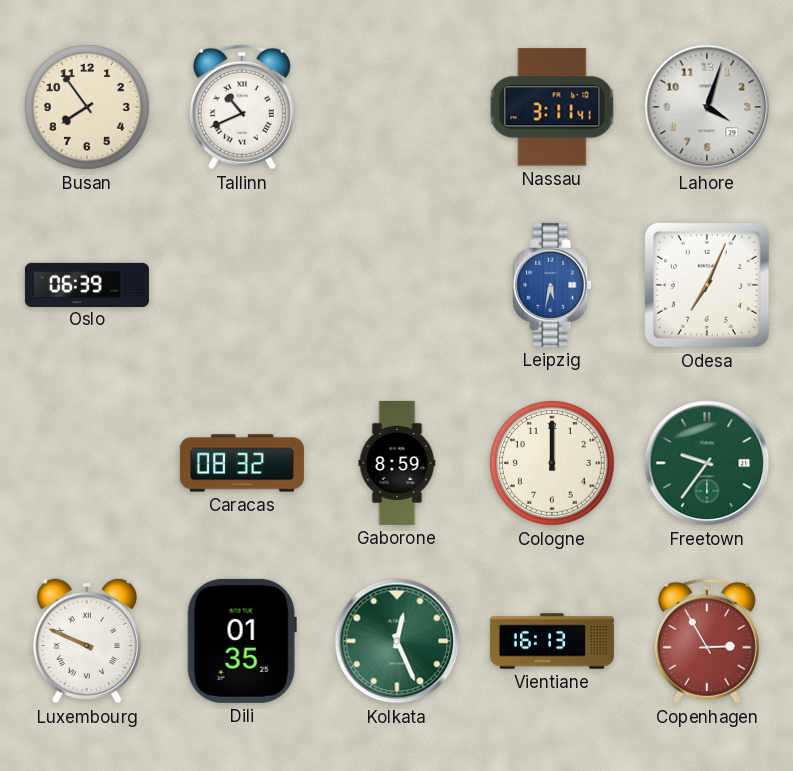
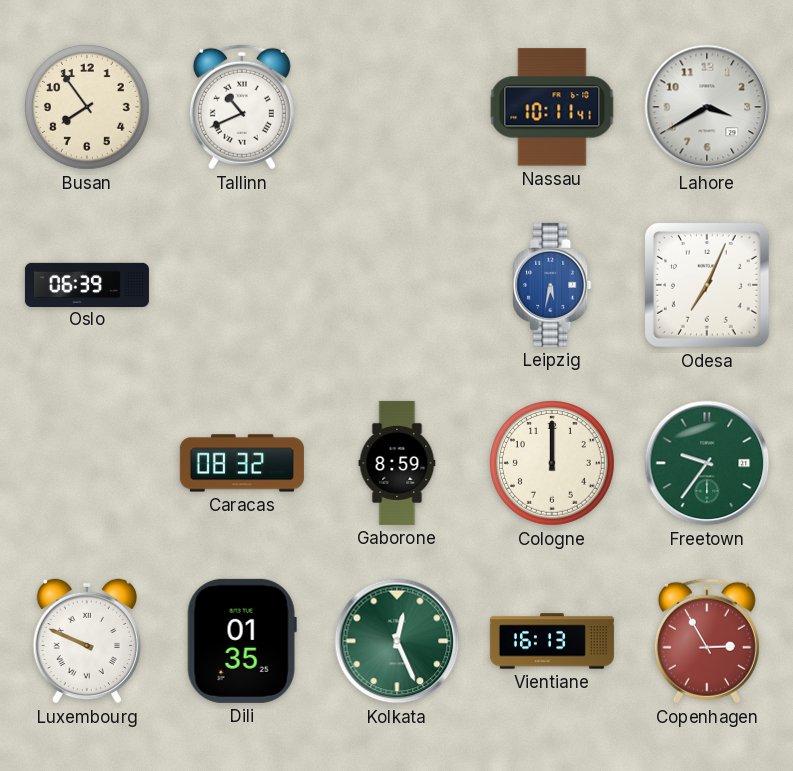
Nassau: 3:11 -> 10:11
Lahore: 4:03 -> 3:40
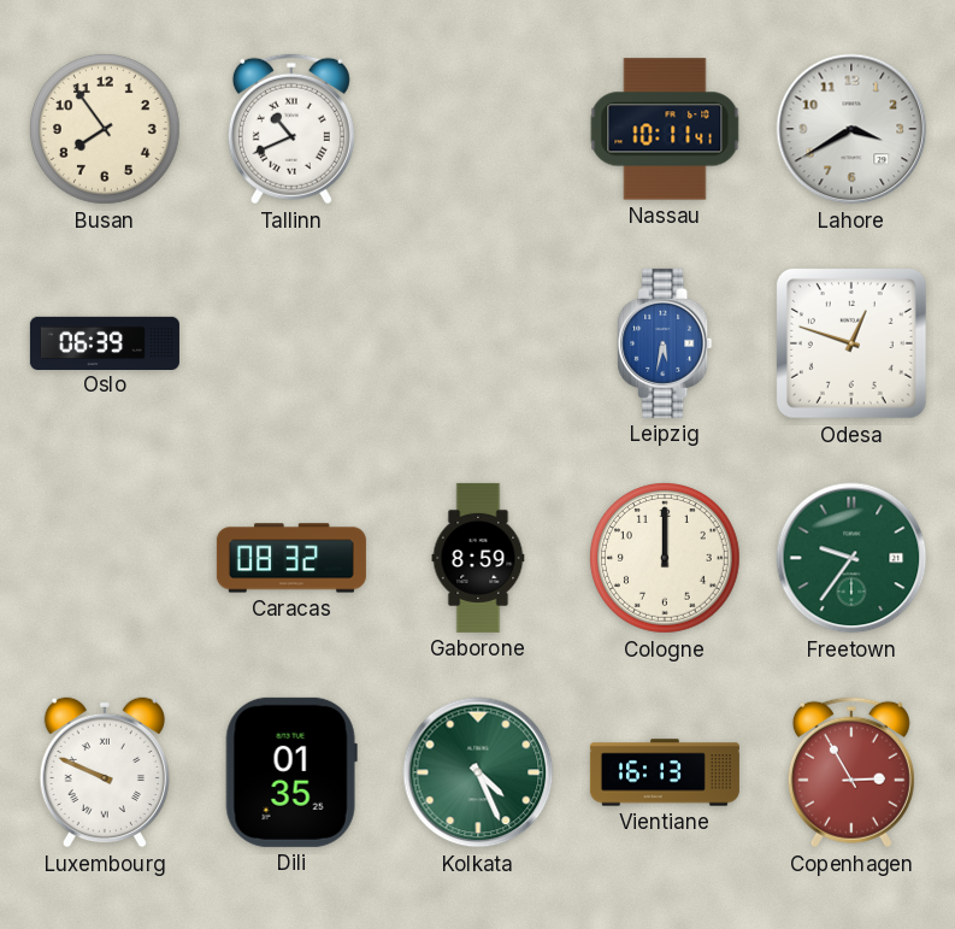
Odesa: 7:04 -> 12:48
Kolkata: 12:26 -> 4:26
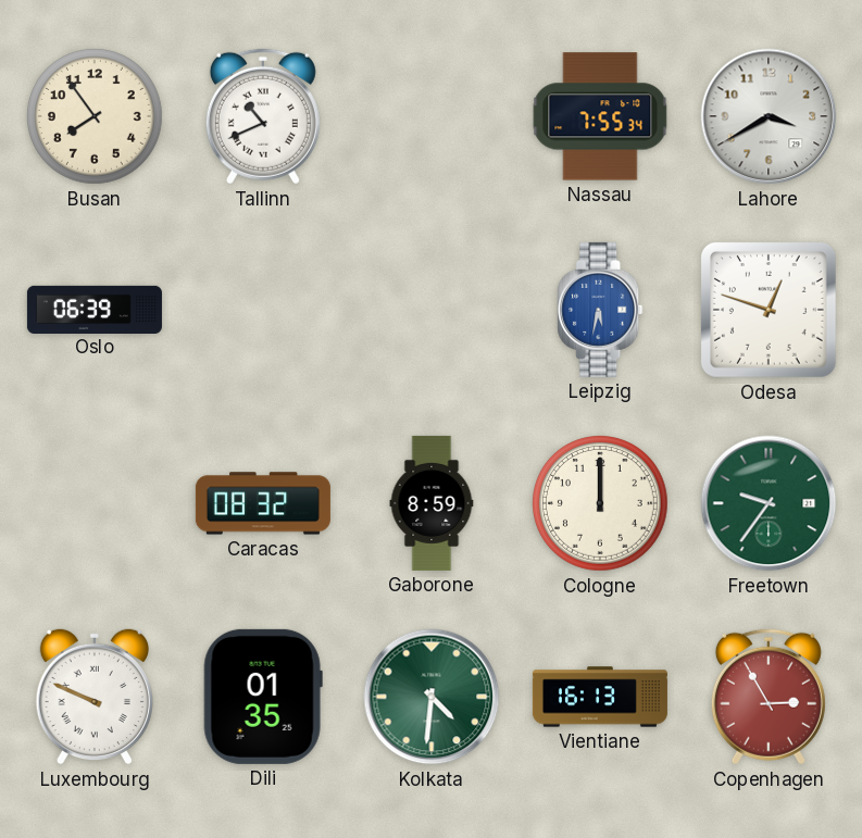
Nassau: 10:11 -> 7:55
Kolkata: 4:26 -> 4:31
